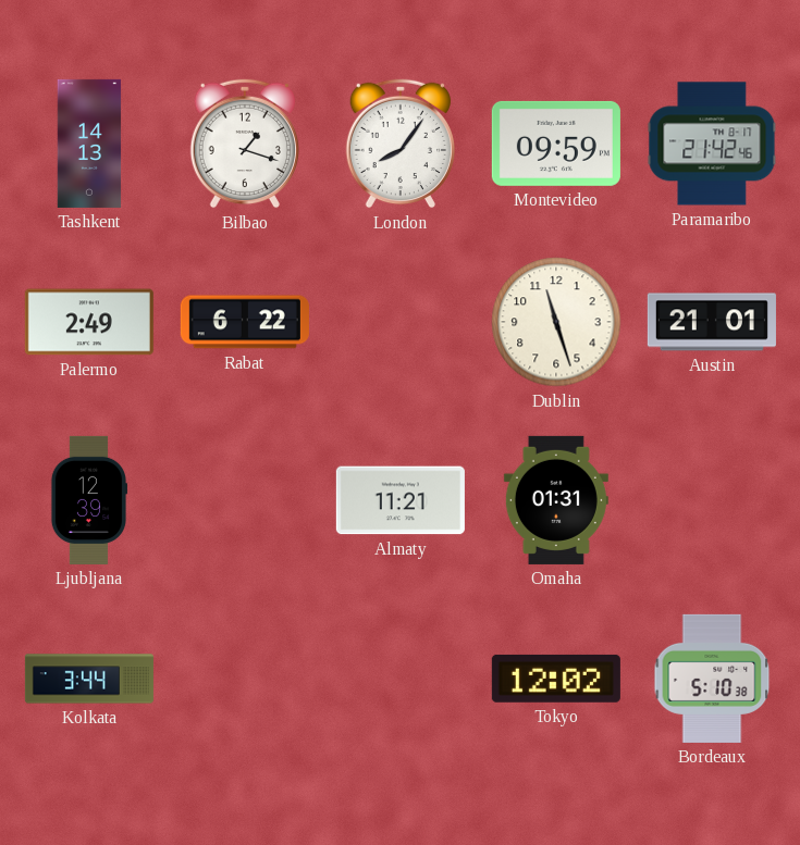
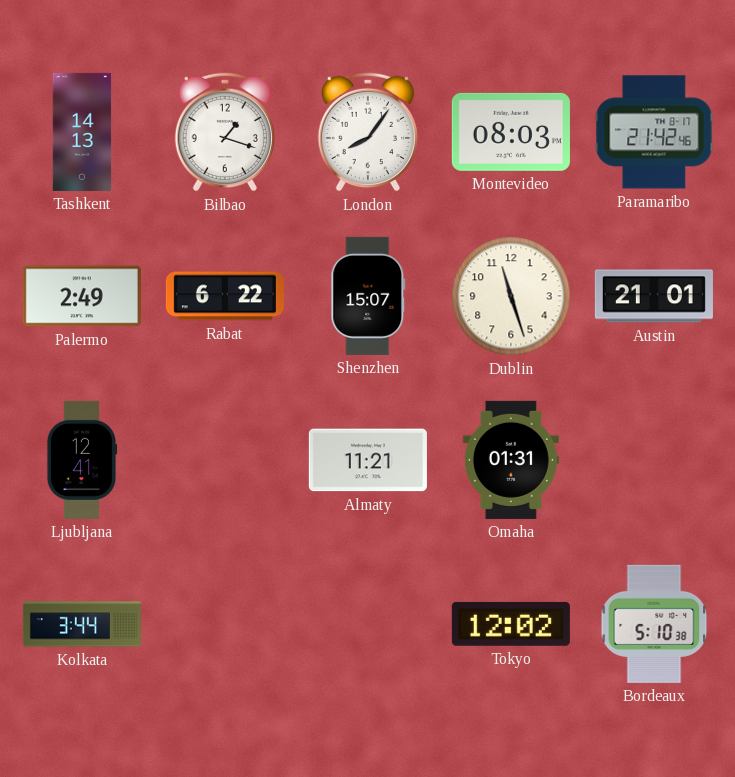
Montevideo: 09:59 -> 08:03
Shenzhen: none -> 15:07
Ljubljana: 12:39 -> 12:41
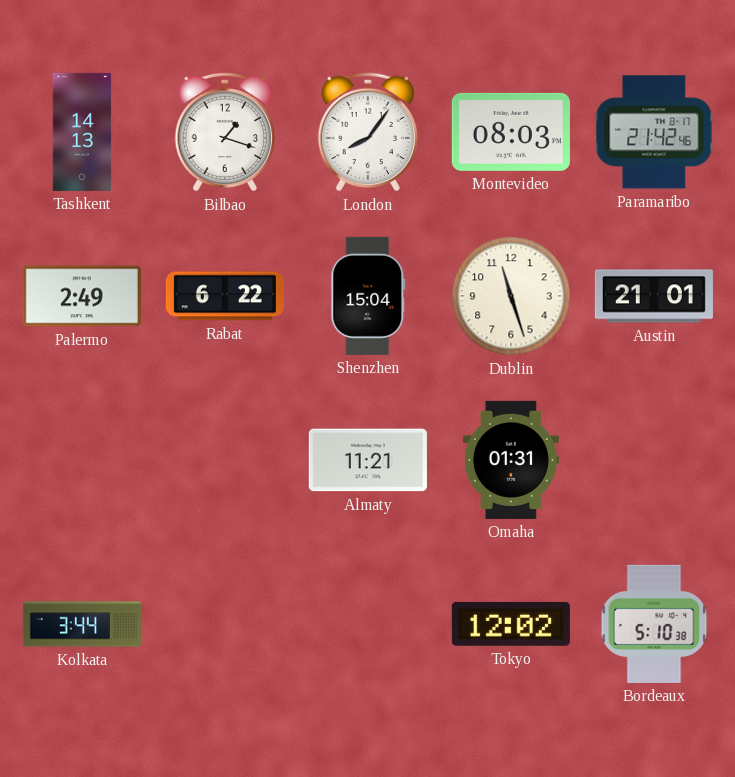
Shenzhen: 15:07 -> 15:04
Ljubljana: 12:41 -> none
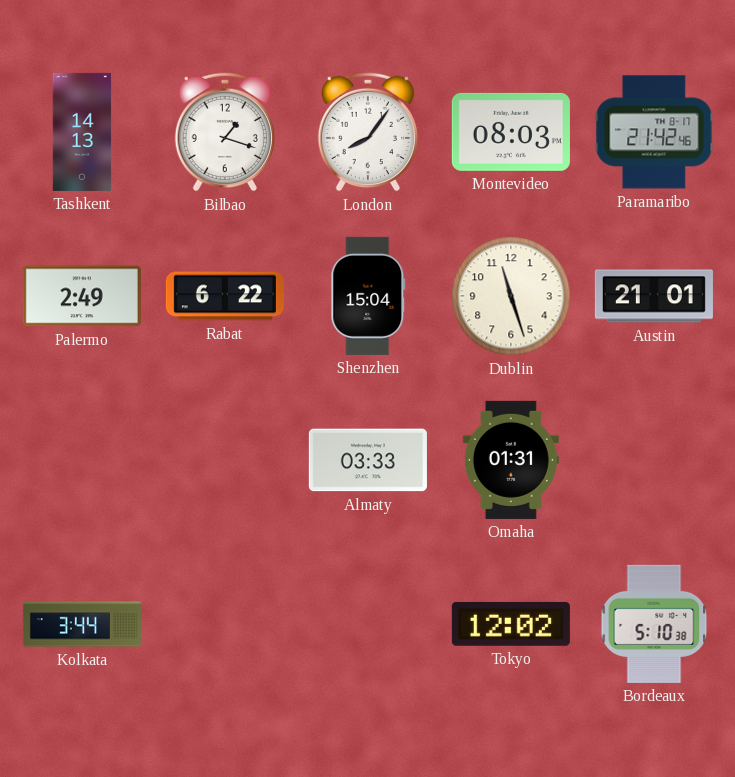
Almaty: 11:21 -> 03:33
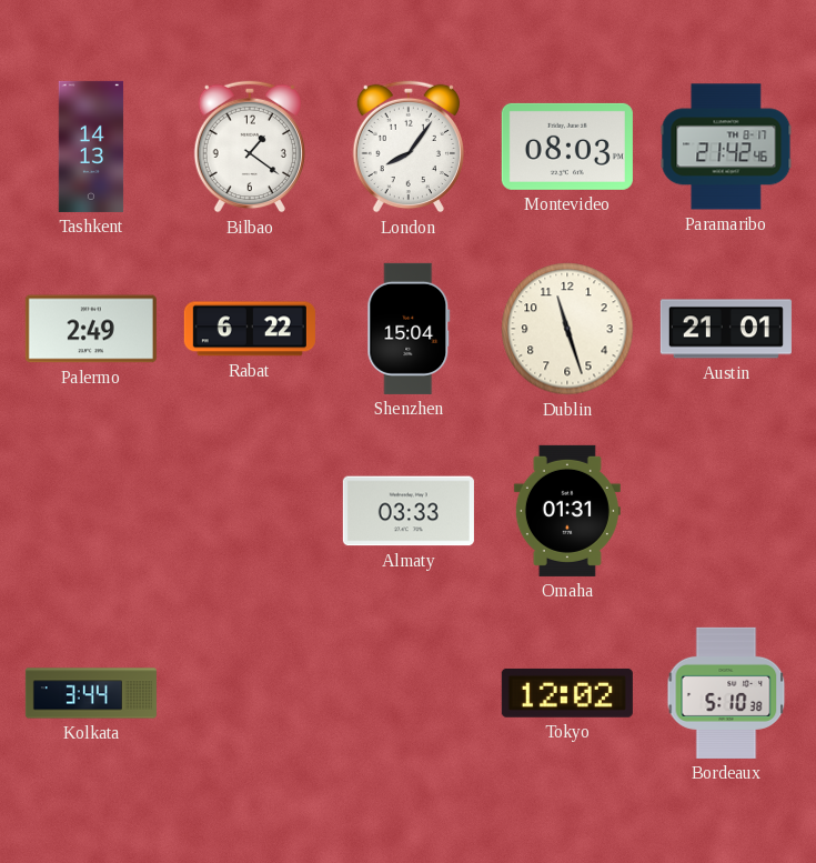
Bilbao: 1:18 -> 1:21
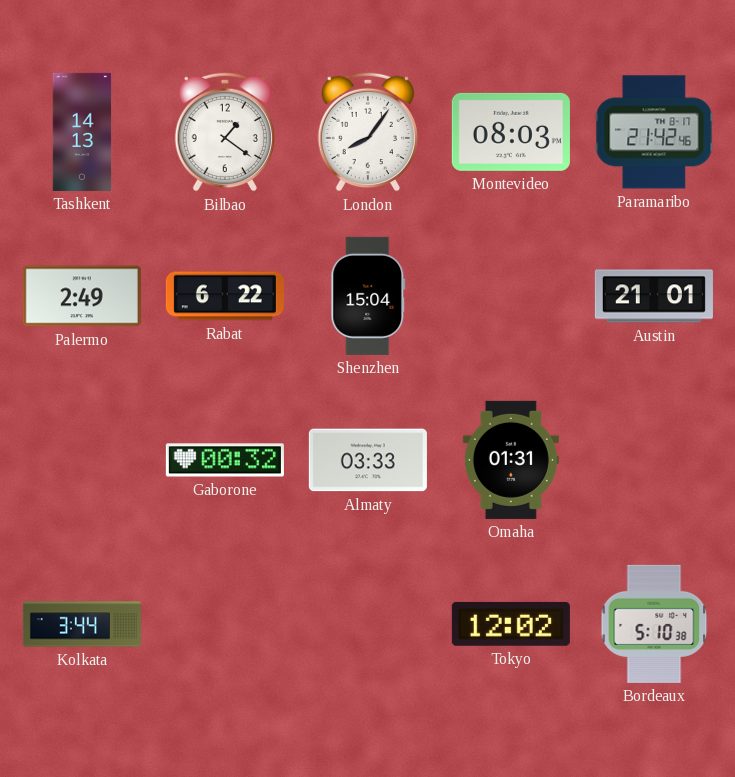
Dublin: 11:27 -> none
Gaborone: none -> 00:32
